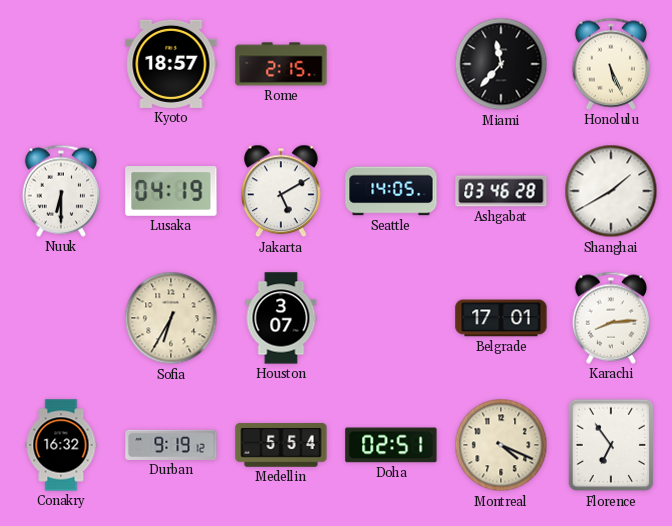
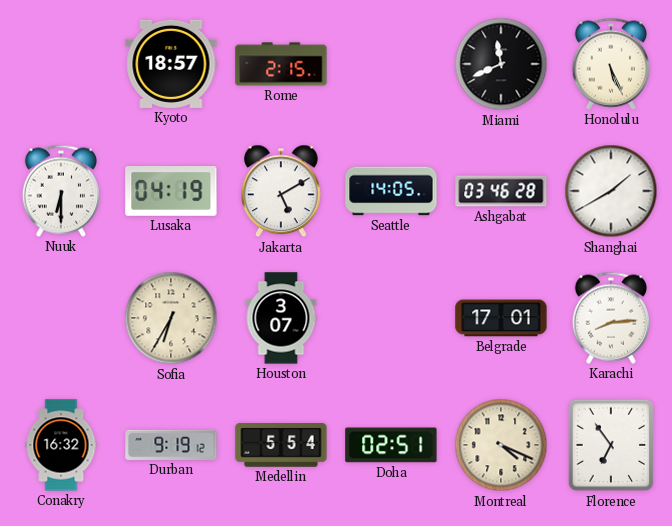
Miami: 11:37 -> 11:41
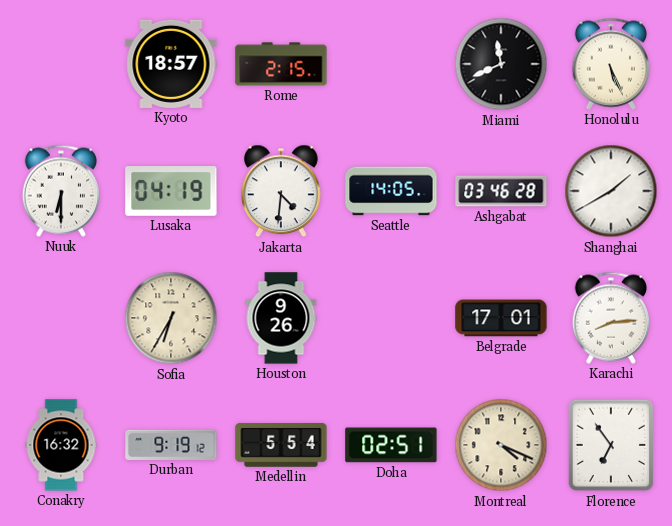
Jakarta: 5:10 -> 4:31
Houston: 3:07 -> 9:26
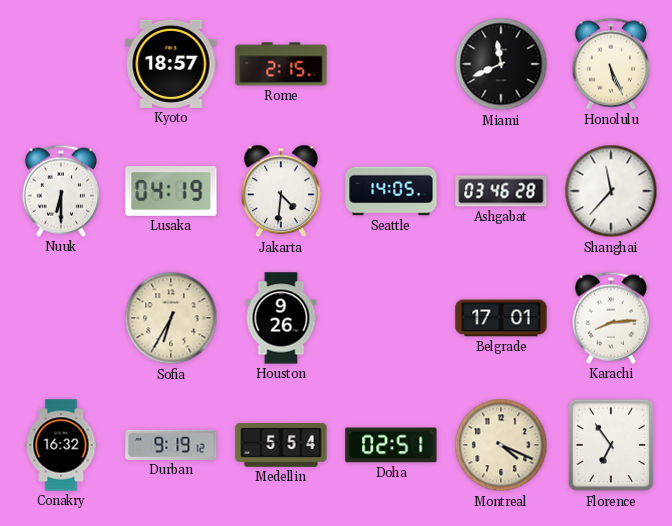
Shanghai: 1:40 -> 11:37
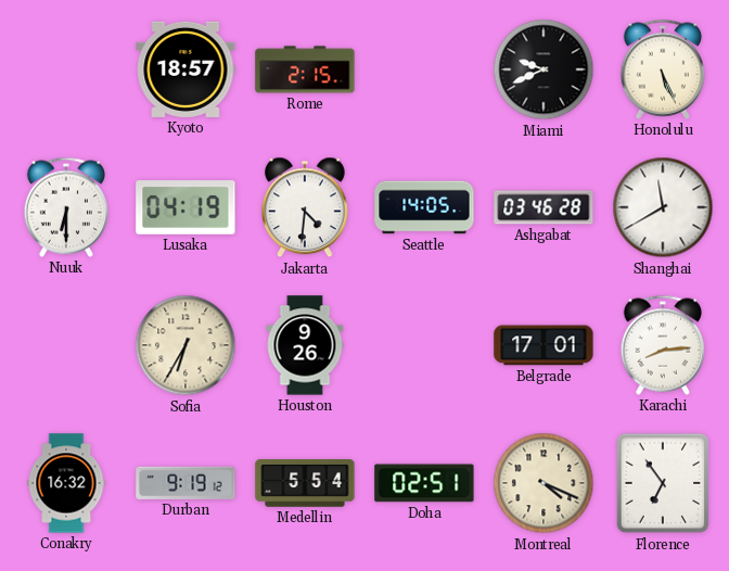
Miami: 11:41 -> 9:41
Shanghai: 11:37 -> 11:40
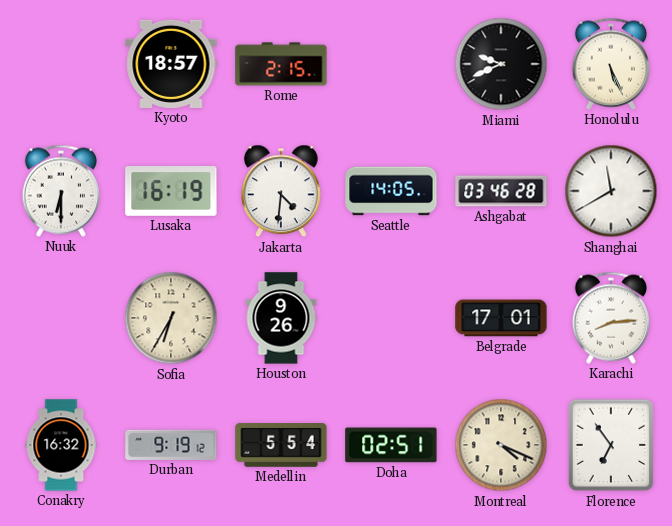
Lusaka: 04:19 -> 16:19
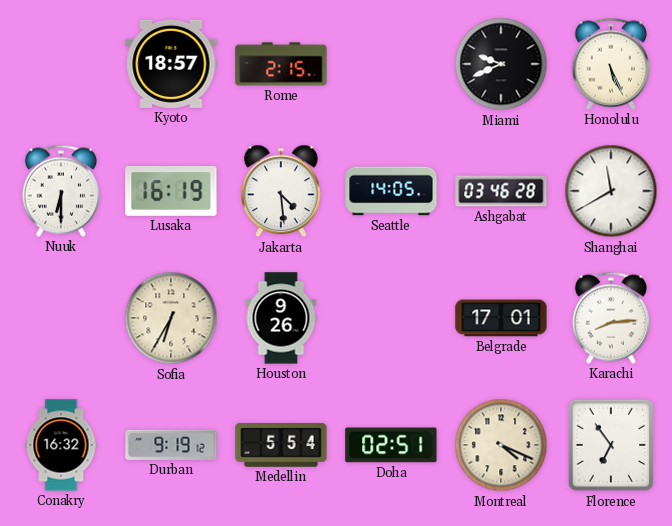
Jakarta: 4:31 -> 4:29
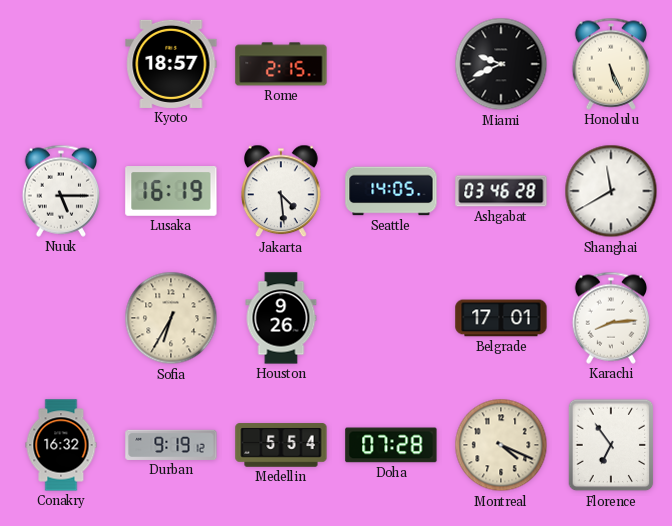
Nuuk: 6:30 -> 5:15
Doha: 02:51 -> 07:28
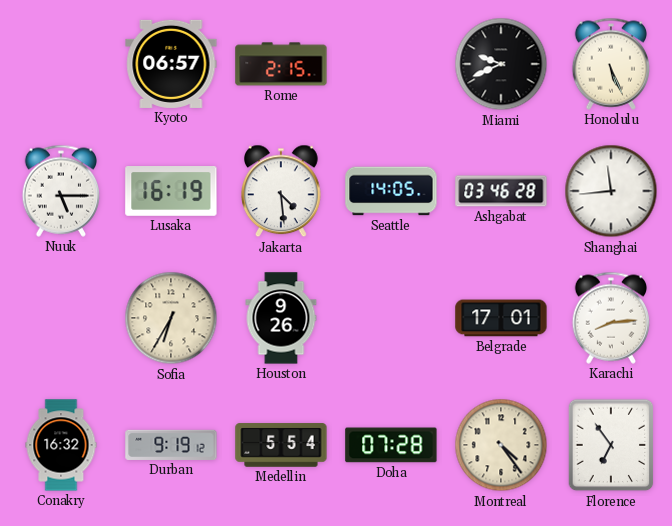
Kyoto: 18:57 -> 06:57
Shanghai: 11:40 -> 11:44
Montreal: 4:19 -> 4:24
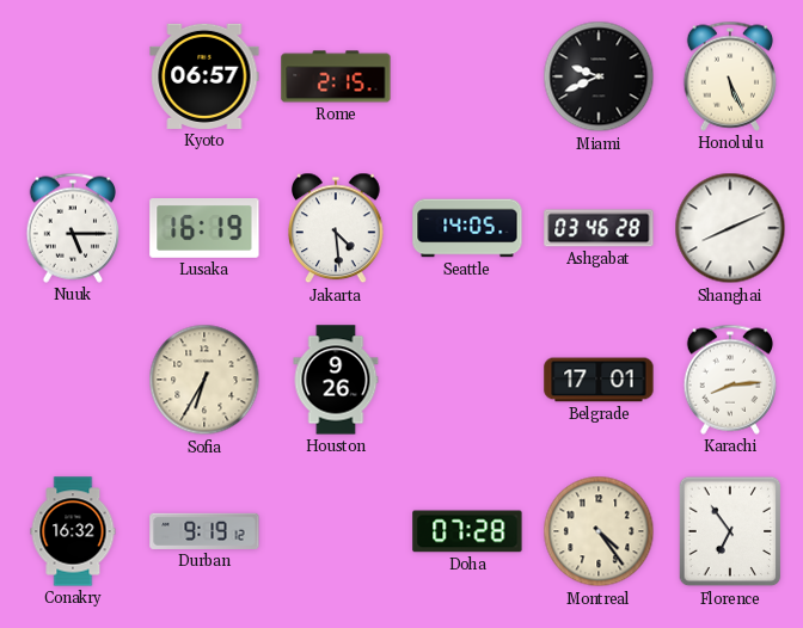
Shanghai: 11:44 -> 8:11
Medellin: 5:54 -> none
